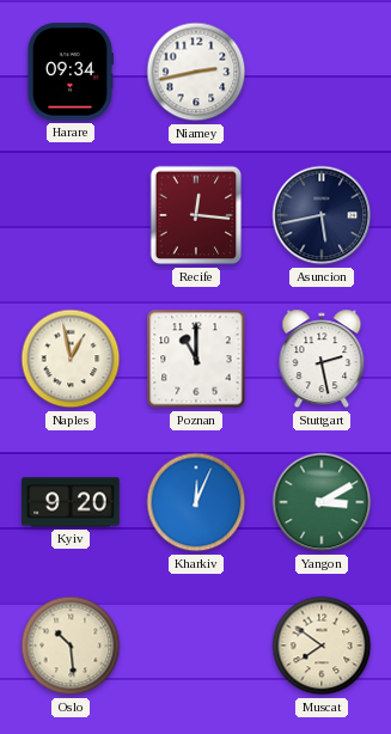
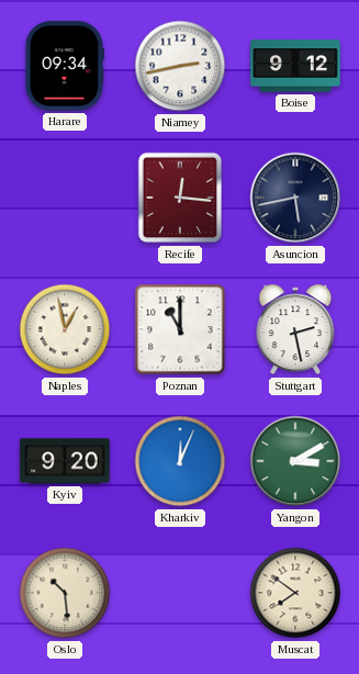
Boise: none -> 9:12
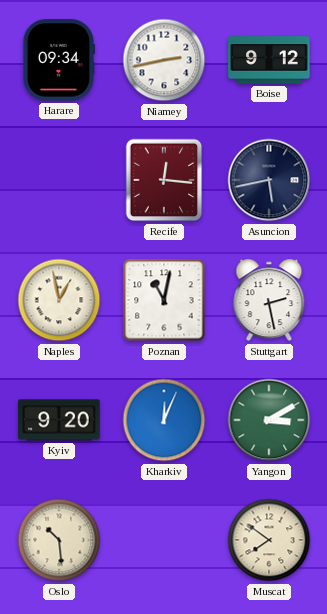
Poznan: 11:00 -> 11:02
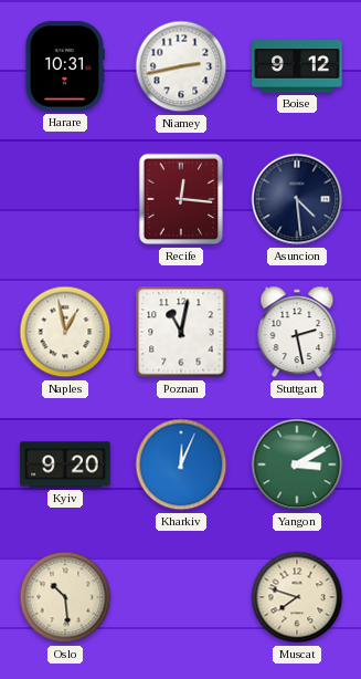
Harare: 09:34 -> 10:31
Asuncion: 5:43 -> 4:29
Muscat: 7:51 -> 7:48
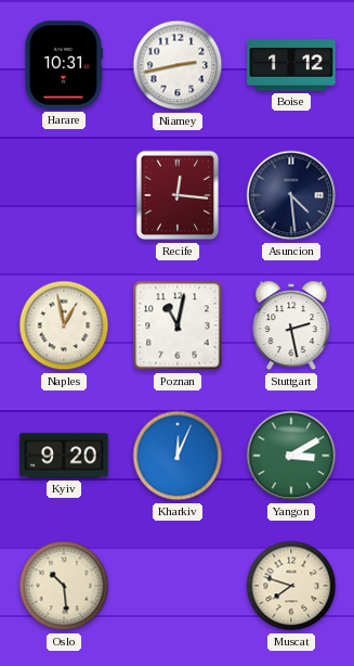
Boise: 9:12 -> 1:12
